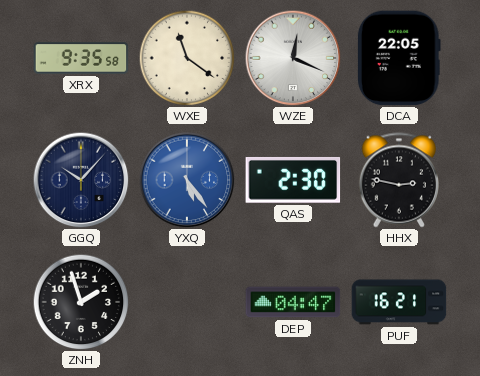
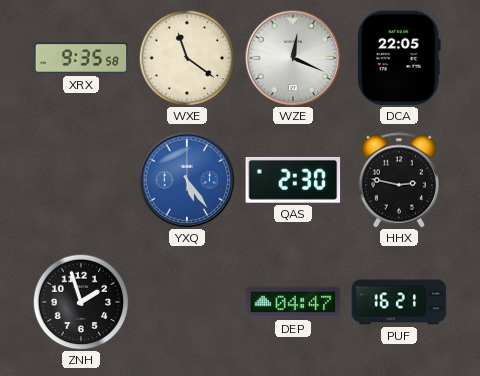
GGQ: 10:07 -> none
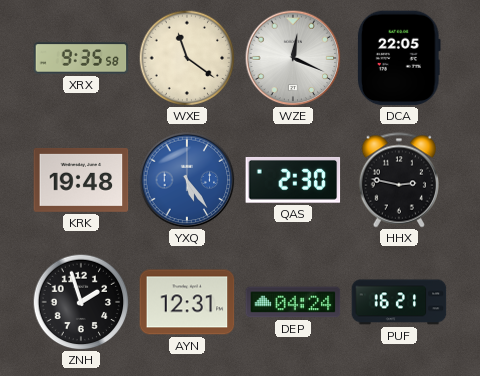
KRK: none -> 19:48
AYN: none -> 12:31
DEP: 04:47 -> 04:24
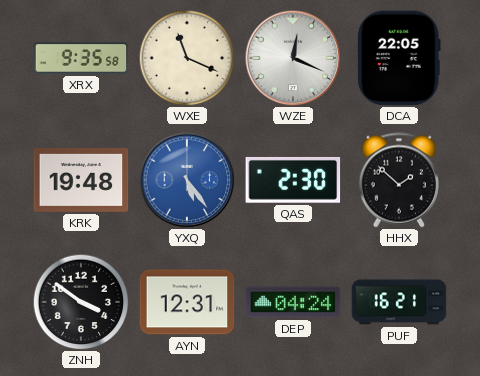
WXE: 11:21 -> 11:19
HHX: 2:47 -> 1:52
ZNH: 1:57 -> 3:51
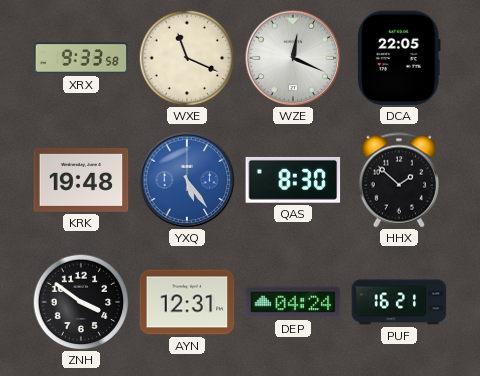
XRX: 9:35 -> 9:33
QAS: 2:30 -> 8:30
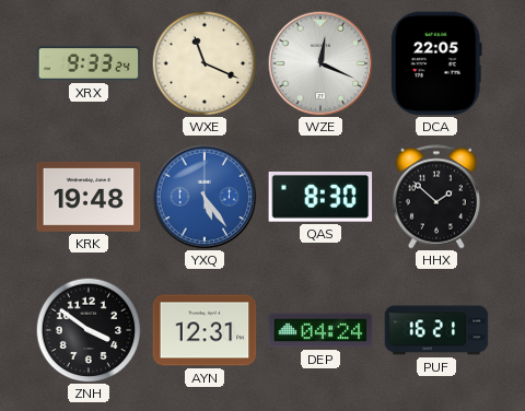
XRX: 9:33:58 -> 9:33:24
